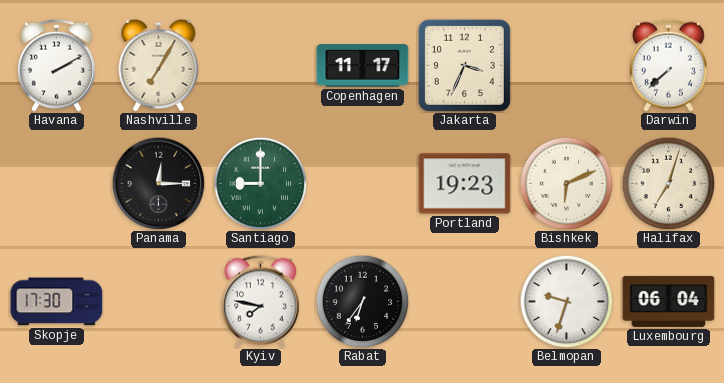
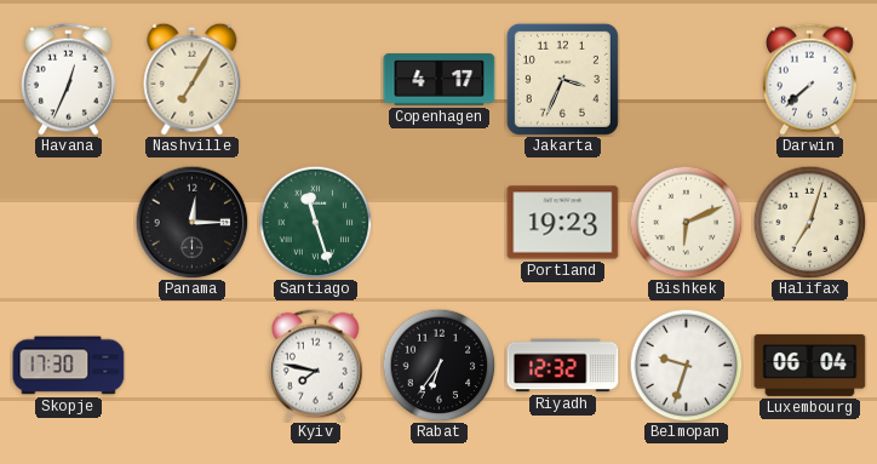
Havana: 2:10 -> 12:34
Copenhagen: 11:17 -> 4:17
Santiago: 9:00 -> 11:27
Riyadh: none -> 12:32
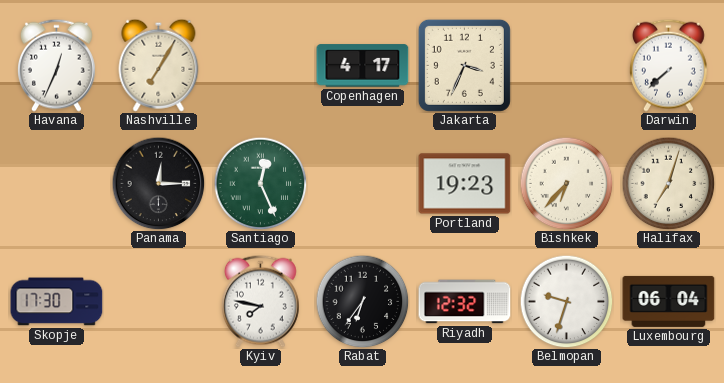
Santiago: 11:27 -> 12:26
Bishkek: 6:11 -> 6:37
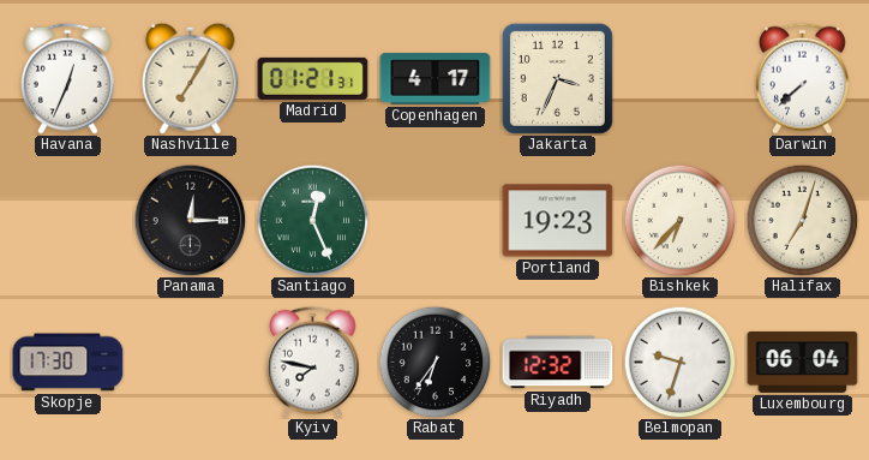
Madrid: none -> 01:21
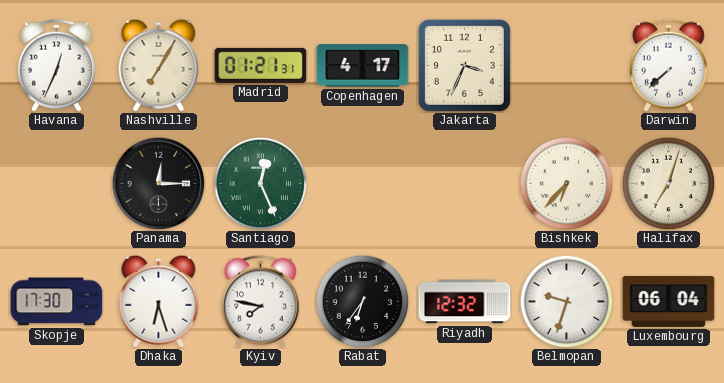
Portland: 19:23 -> none
Dhaka: none -> 6:27
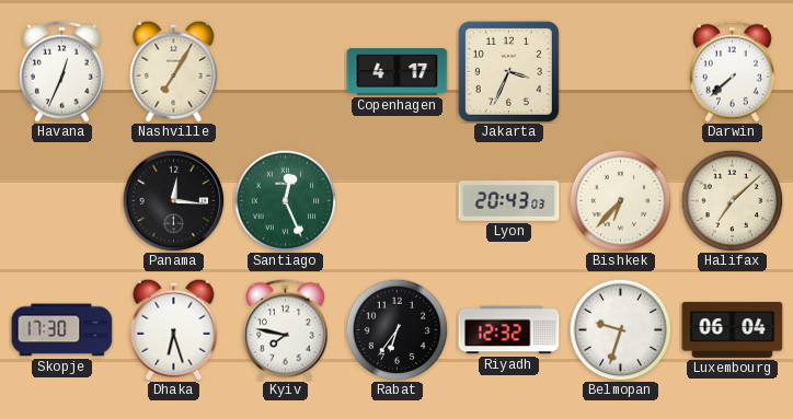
Madrid: 01:21 -> none
Panama: 12:15 -> 12:16
Lyon: none -> 20:43
Halifax: 7:03 -> 7:08
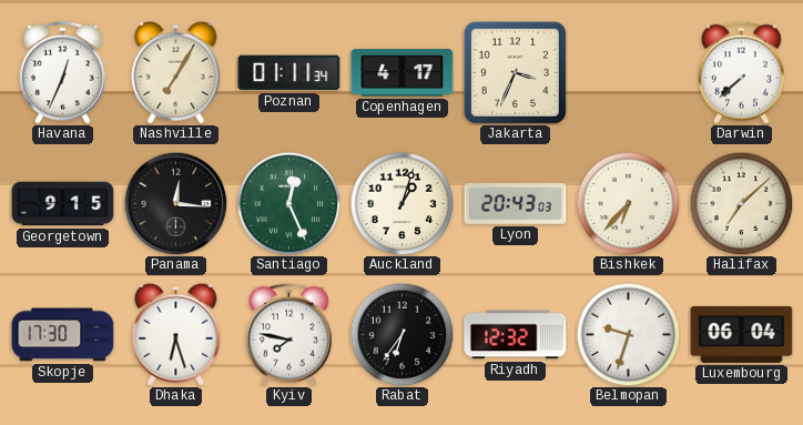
Poznan: none -> 01:11
Georgetown: none -> 9:15
Auckland: none -> 1:03
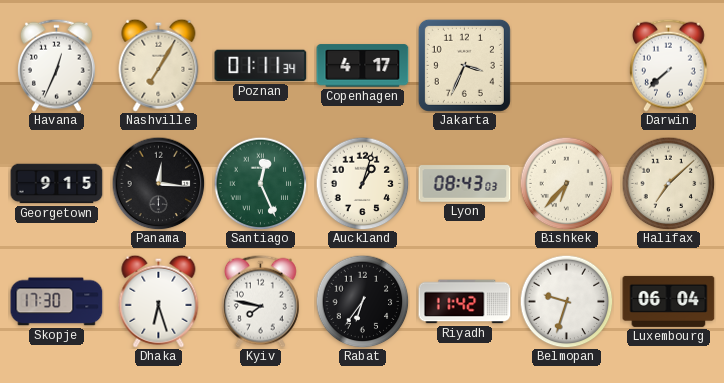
Lyon: 20:43 -> 08:43
Riyadh: 12:32 -> 11:42
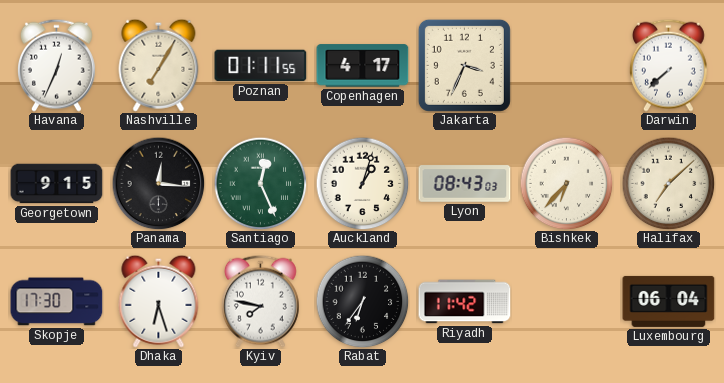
Poznan: 01:11:34 -> 01:11:55
Belmopan: 9:33 -> none
